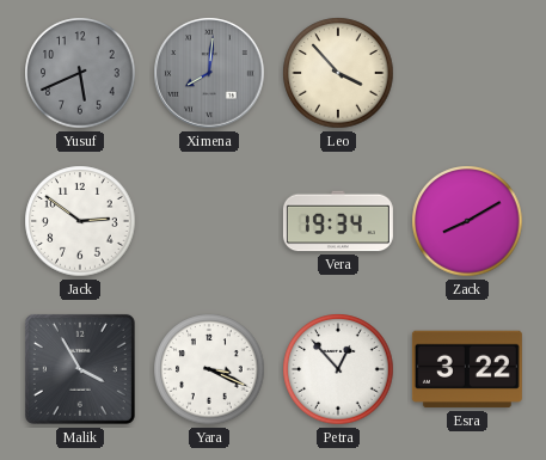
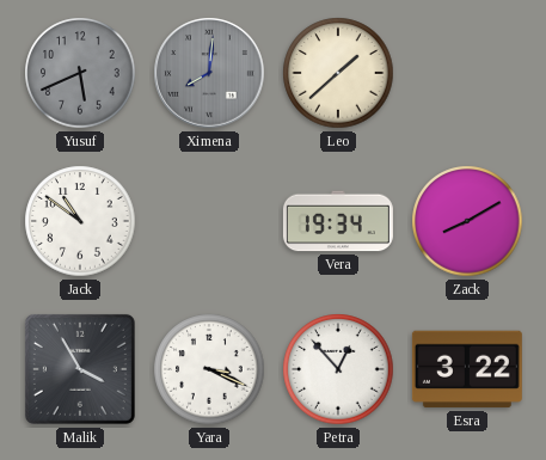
Leo: 3:53 -> 1:38
Jack: 2:51 -> 10:51
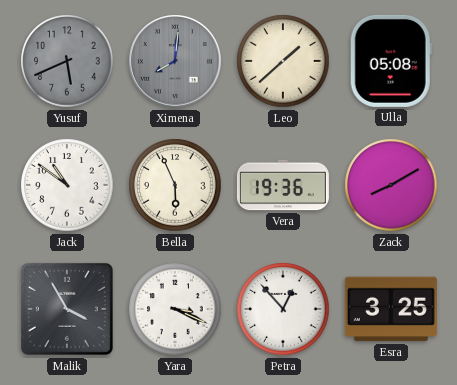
Ulla: none -> 05:08
Bella: none -> 5:56
Vera: 19:34 -> 19:36
Esra: 3:22 -> 3:25
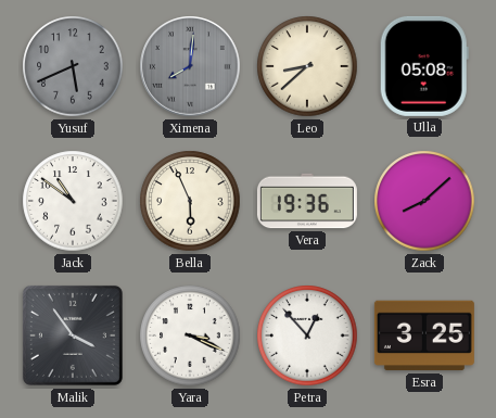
Leo: 1:38 -> 8:38
Zack: 8:10 -> 8:08
Malik: 3:55 -> 3:54
